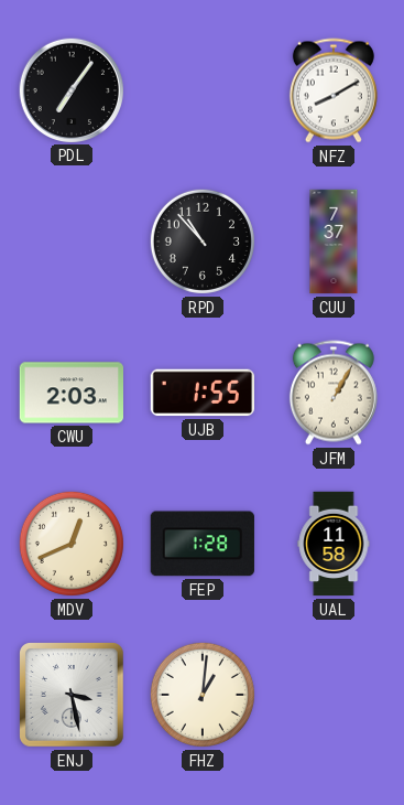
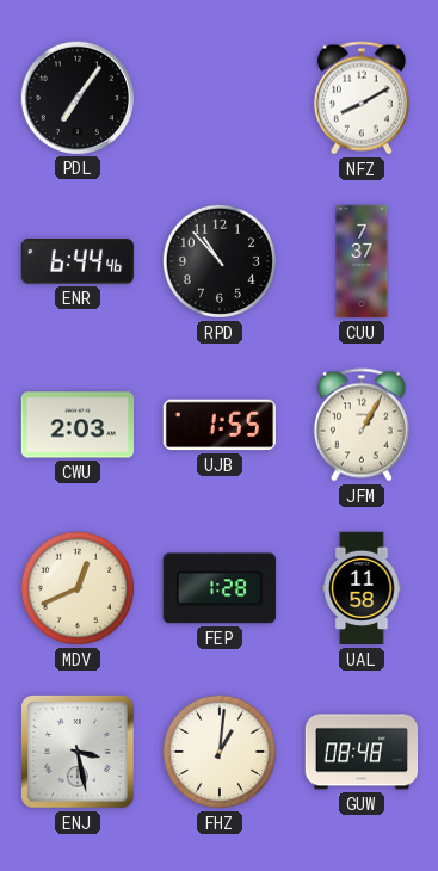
ENR: none -> 6:44
GUW: none -> 08:48
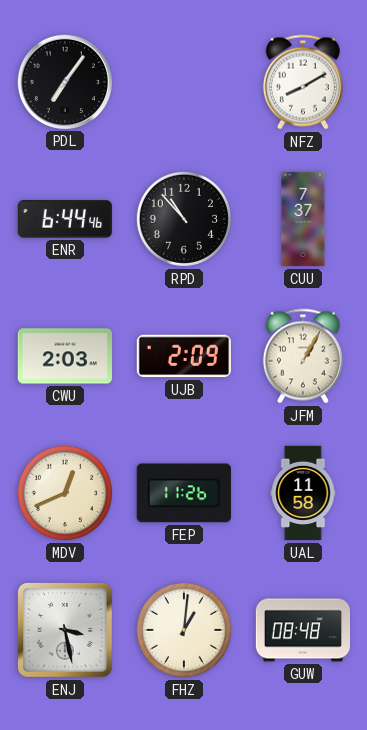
UJB: 1:55 -> 2:09
FEP: 1:28 -> 11:26
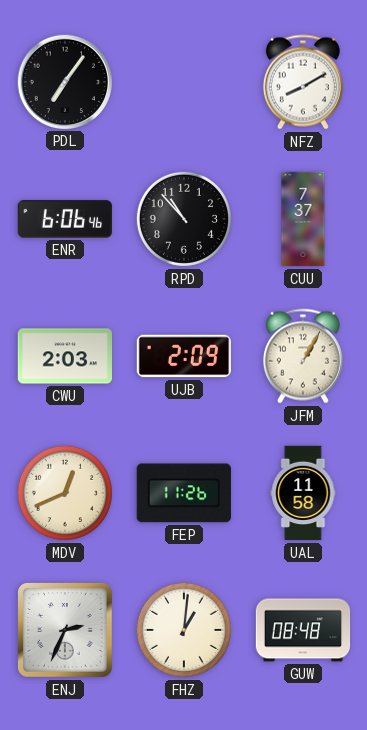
ENR: 6:44 -> 6:06
ENJ: 3:28 -> 2:34
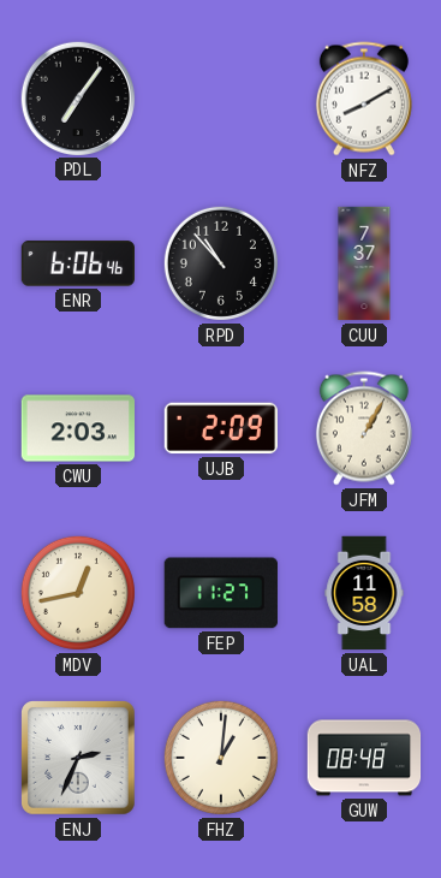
MDV: 12:41 -> 12:43
FEP: 11:26 -> 11:27
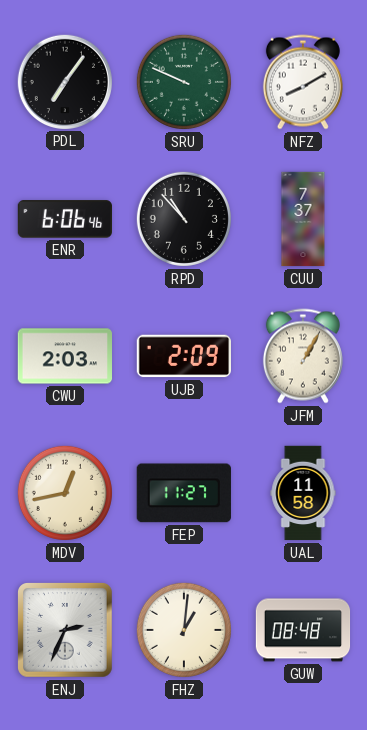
SRU: none -> 9:49
